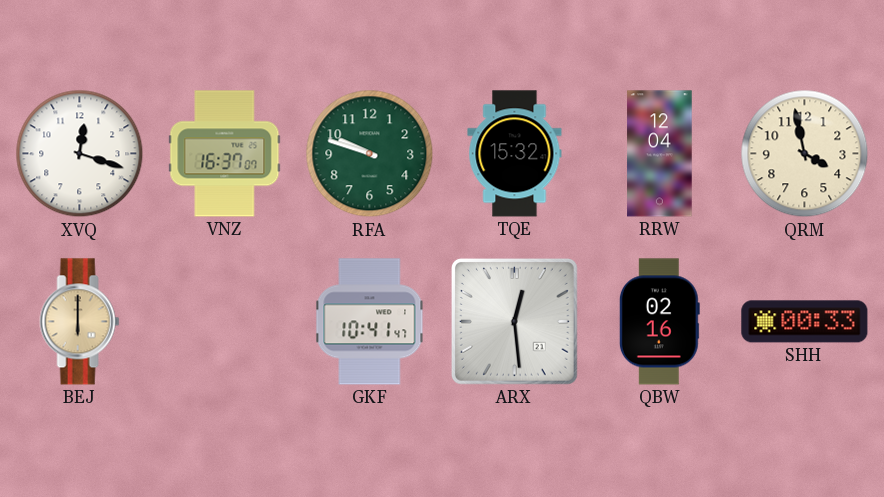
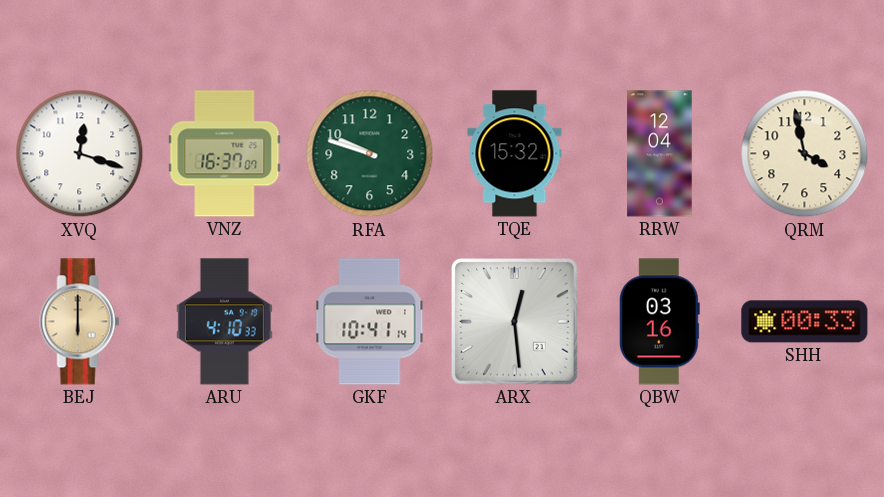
ARU: none -> 4:10
GKF: 10:41:47 -> 10:41:14
QBW: 02:16 -> 03:16
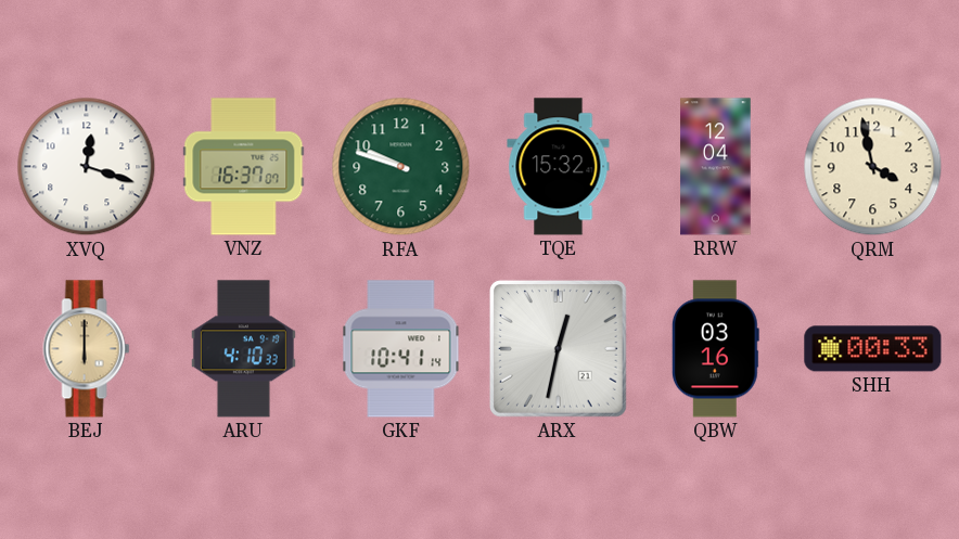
ARX: 12:29 -> 12:32
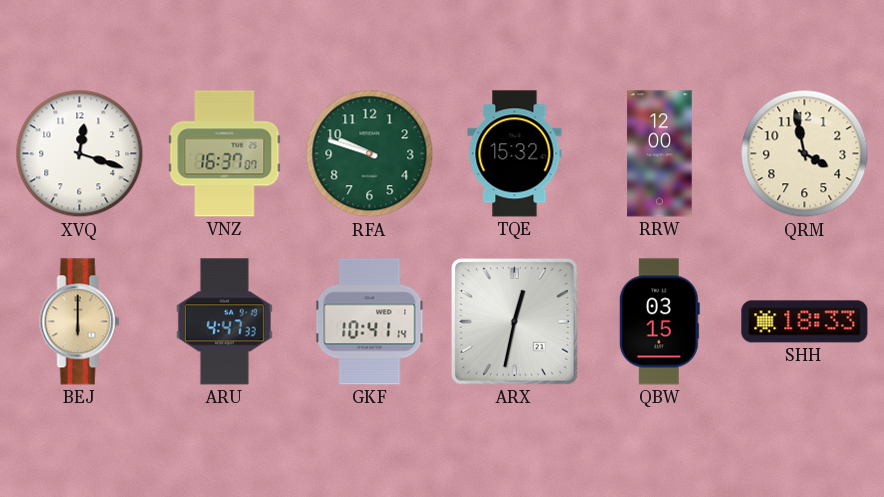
RRW: 12:04 -> 12:00
ARU: 4:10 -> 4:47
QBW: 03:16 -> 03:15
SHH: 00:33 -> 18:33
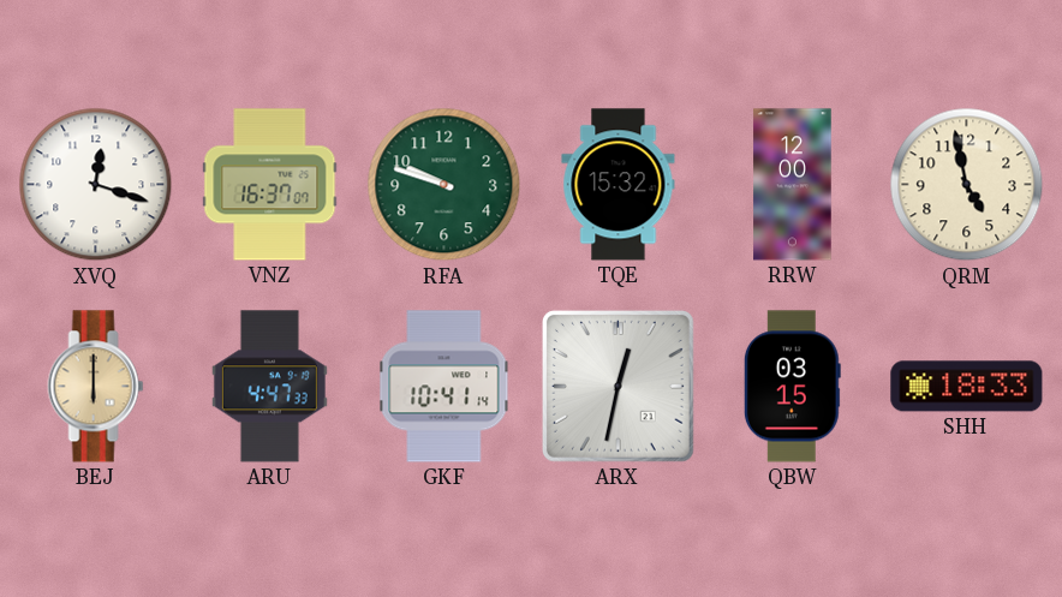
QRM: 3:58 -> 4:58
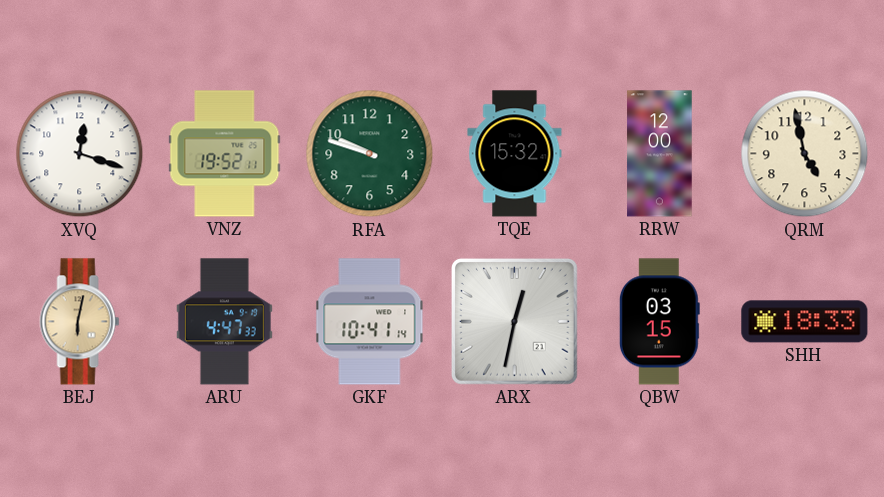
VNZ: 16:37 -> 19:52
BEJ: 6:00 -> 6:02
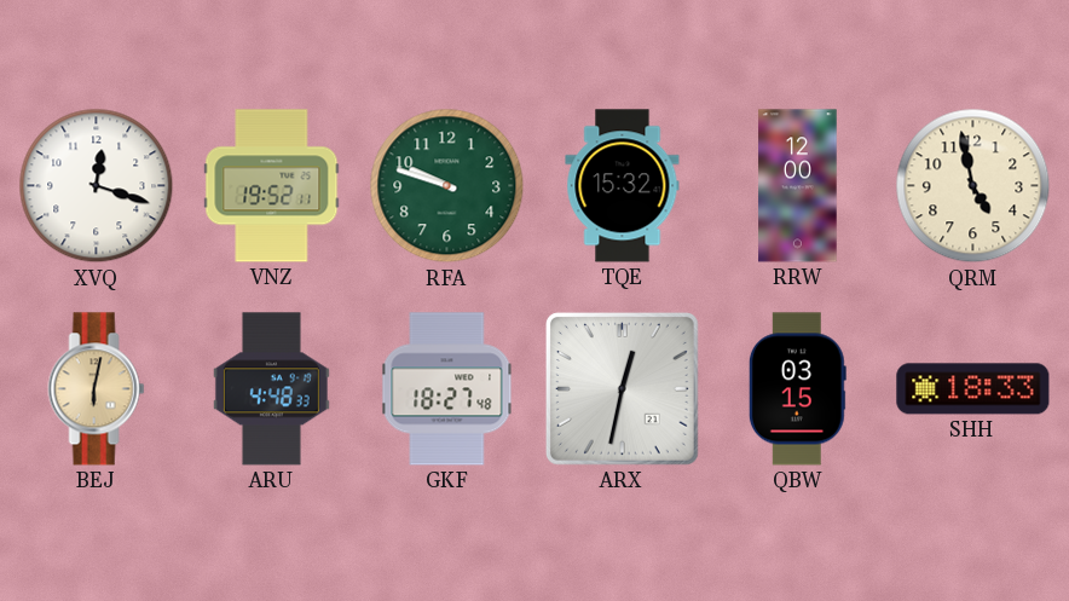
ARU: 4:47 -> 4:48
GKF: 10:41 -> 18:27
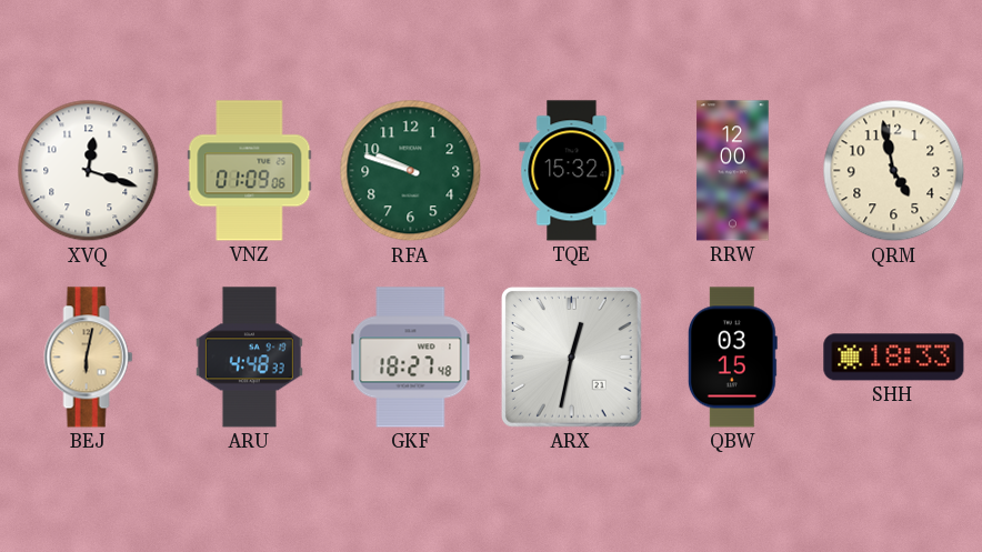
VNZ: 19:52 -> 01:09
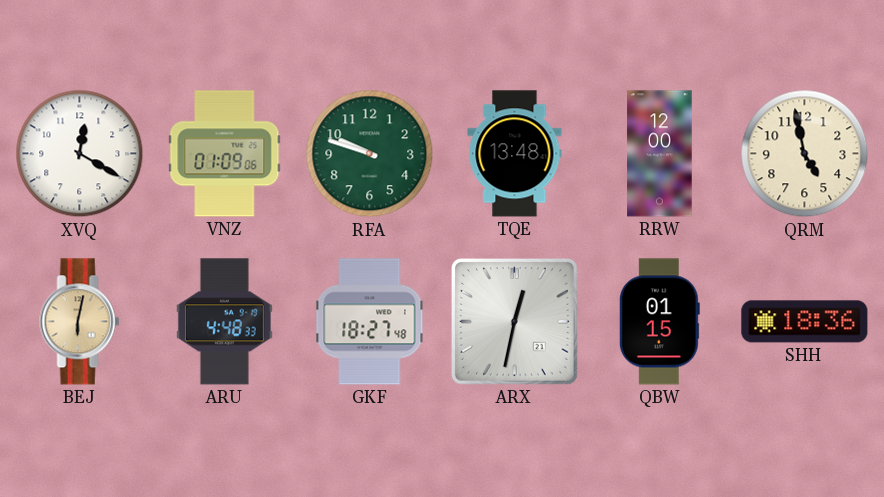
XVQ: 12:18 -> 12:20
TQE: 15:32 -> 13:48
QBW: 03:15 -> 01:15
SHH: 18:33 -> 18:36
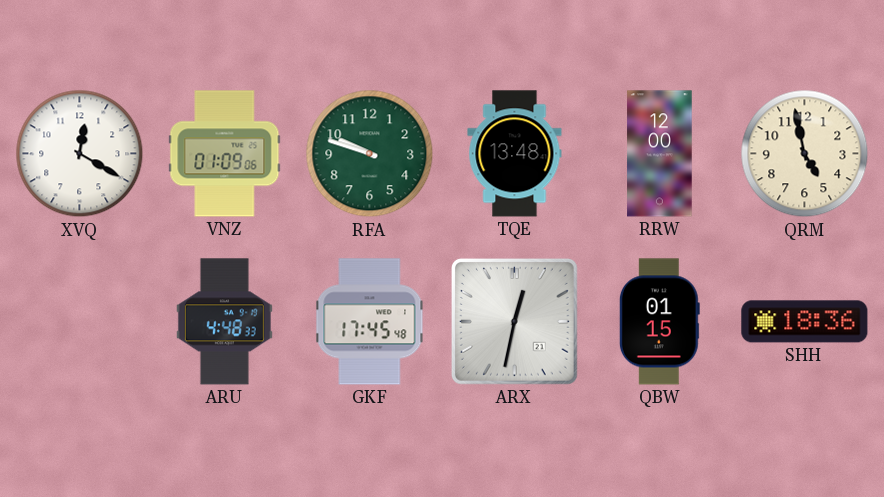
BEJ: 6:02 -> none
GKF: 18:27 -> 17:45
